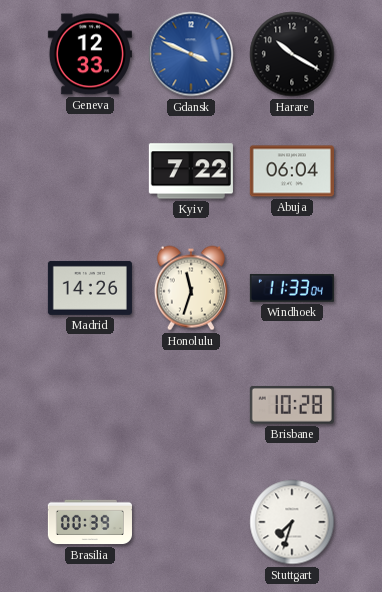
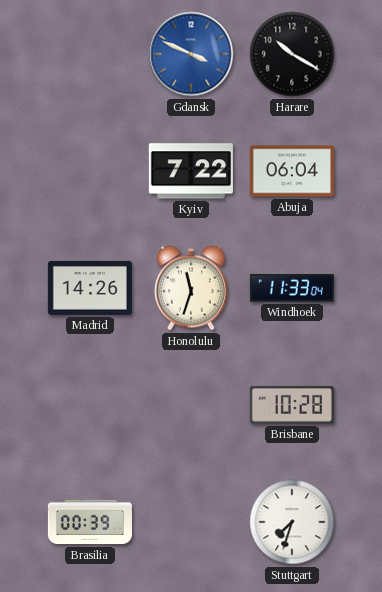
Geneva: 12:33 -> none
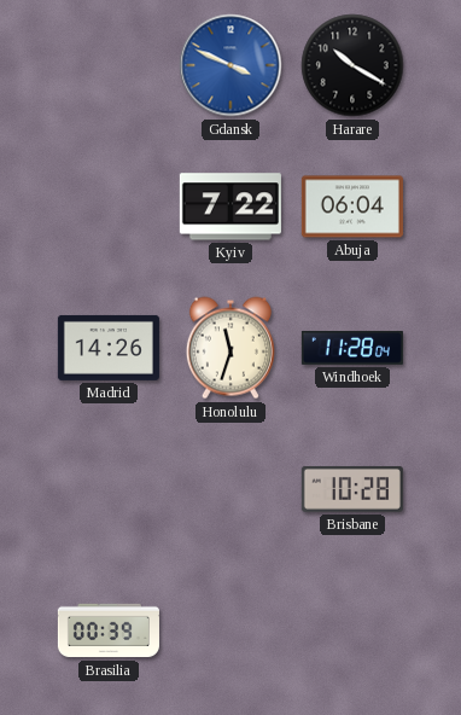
Windhoek: 11:33 -> 11:28
Stuttgart: 7:33 -> none
